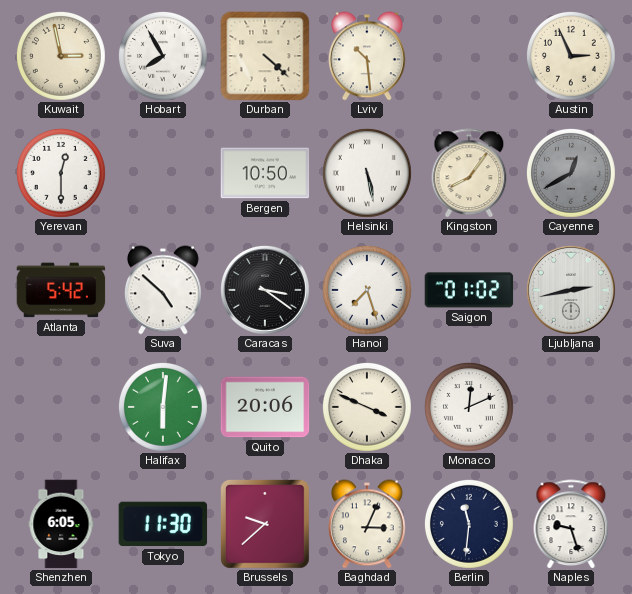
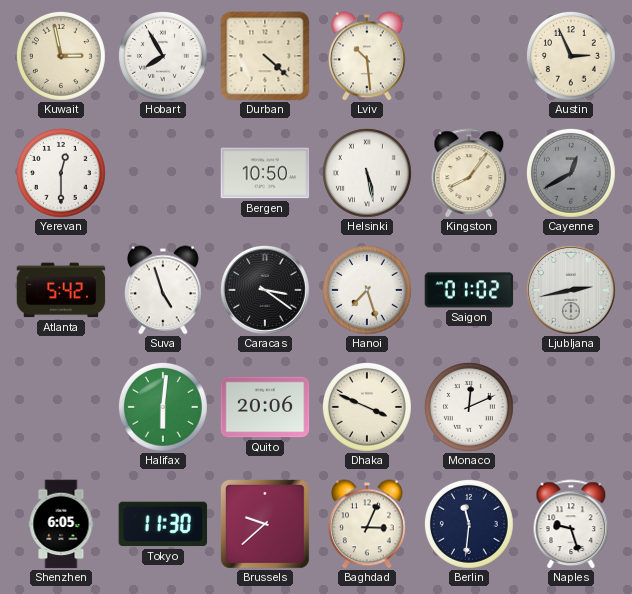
Suva: 4:52 -> 4:57
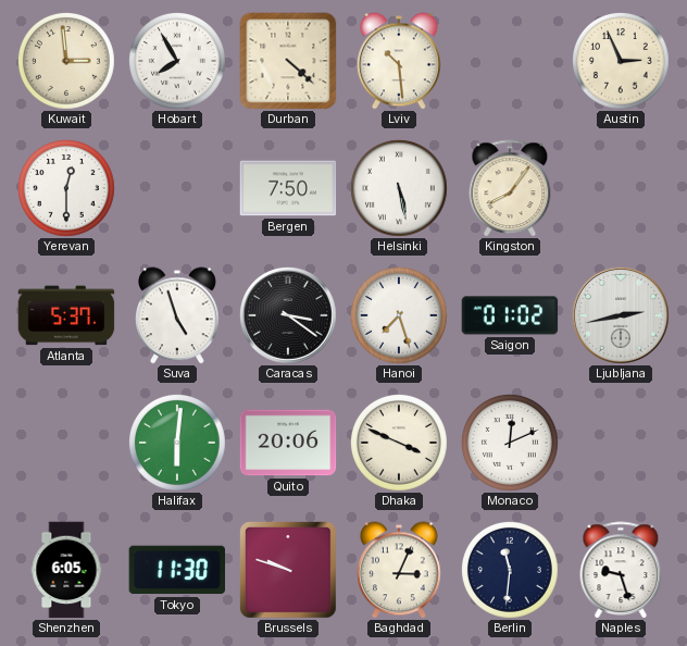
Kuwait: 2:58 -> 2:59
Bergen: 10:50 -> 7:50
Cayenne: 12:40 -> none
Atlanta: 5:42 -> 5:37
Brussels: 9:38 -> 9:48
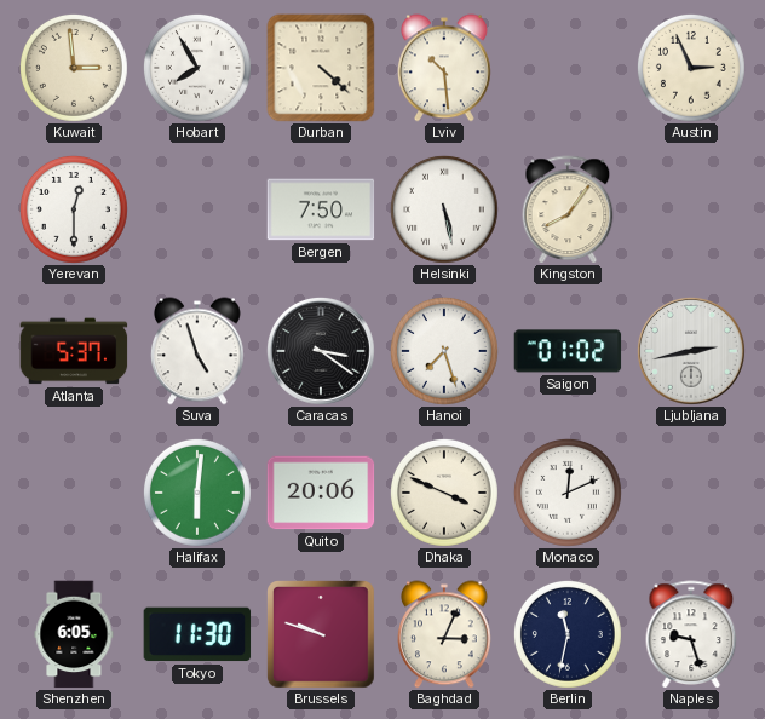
Berlin: 11:31 -> 11:32
